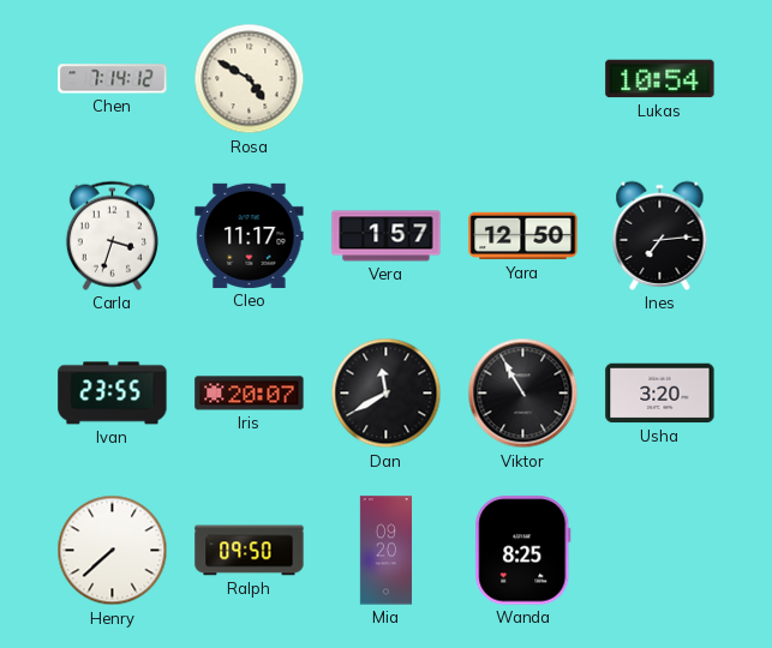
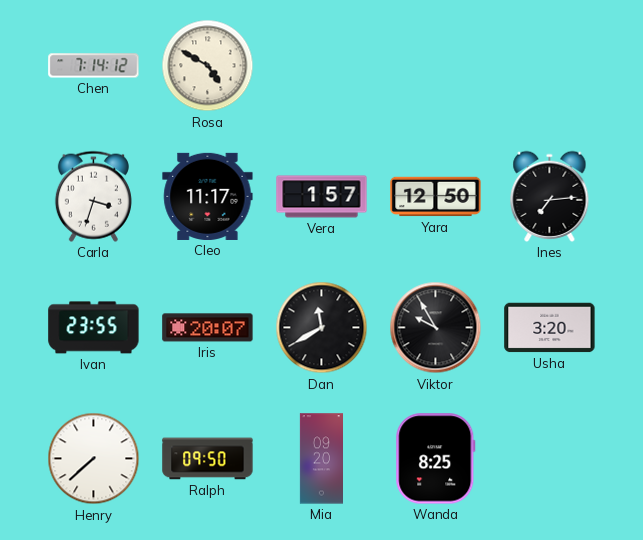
Lukas: 10:54 -> none
Viktor: 10:55 -> 9:55
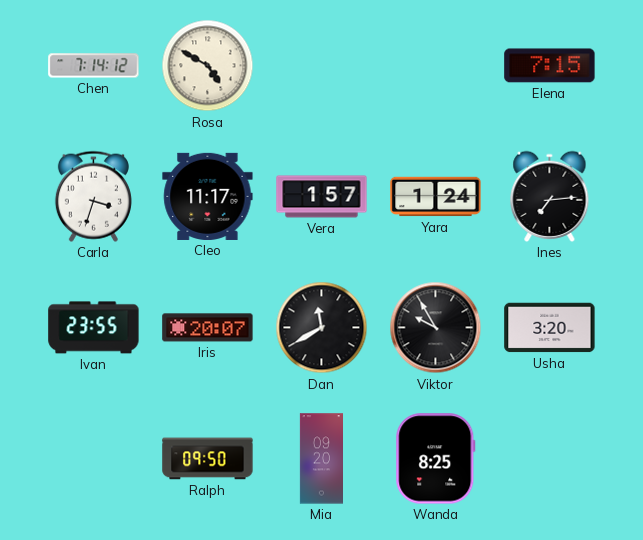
Elena: none -> 7:15
Yara: 12:50 -> 1:24
Henry: 7:38 -> none
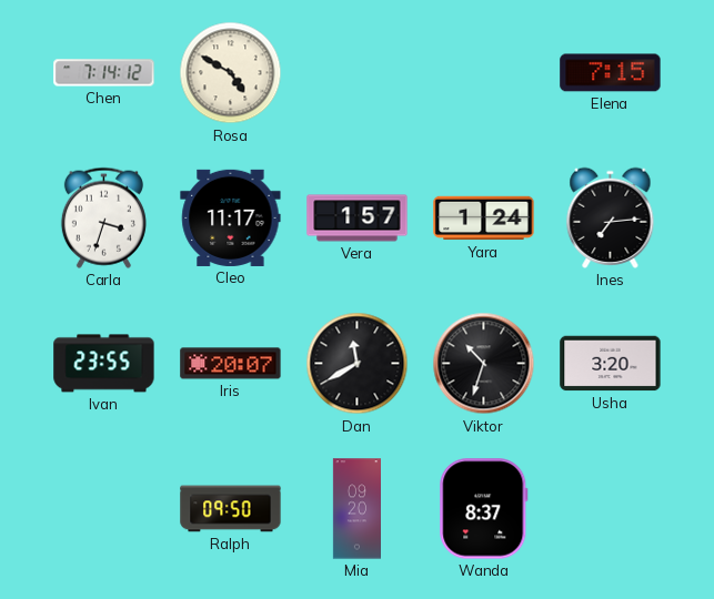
Viktor: 9:55 -> 10:33
Wanda: 8:25 -> 8:37
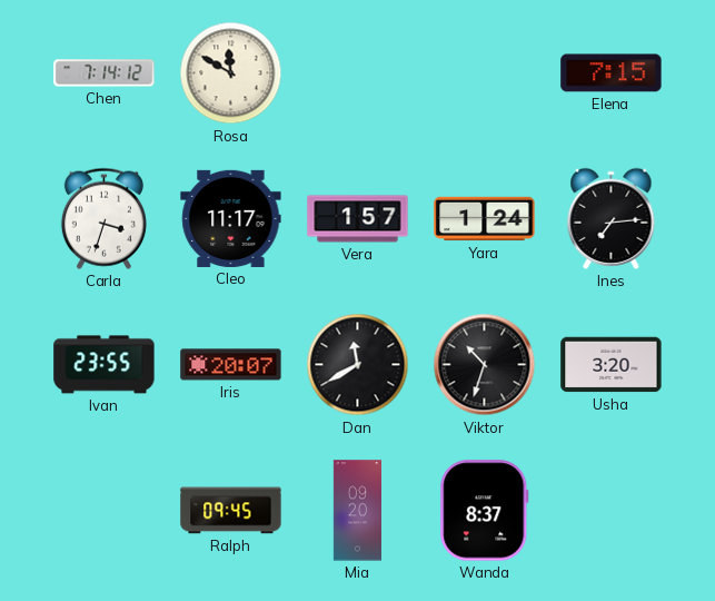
Rosa: 4:50 -> 11:50
Ralph: 09:50 -> 09:45
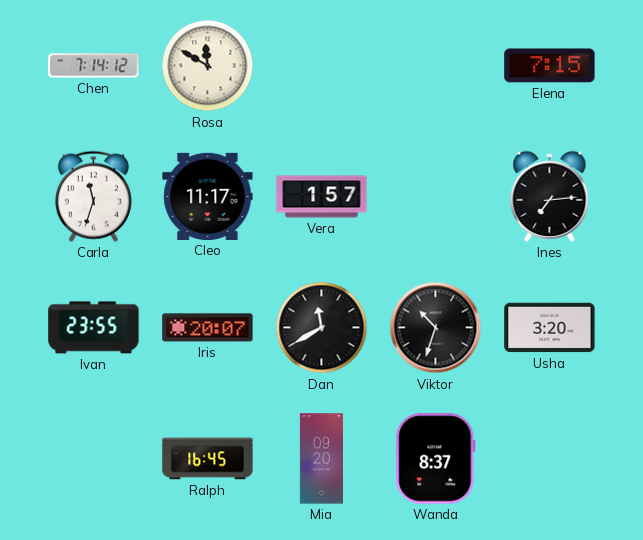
Carla: 3:33 -> 11:33
Yara: 1:24 -> none
Ralph: 09:45 -> 16:45
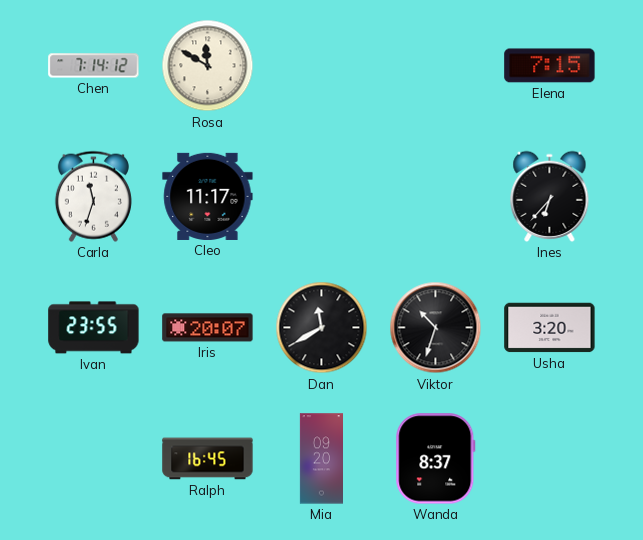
Vera: 1:57 -> none
Ines: 7:14 -> 6:37
